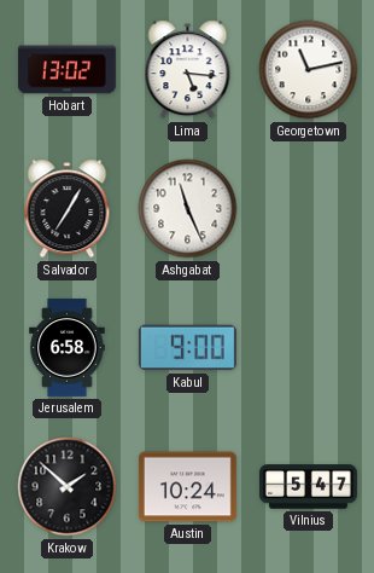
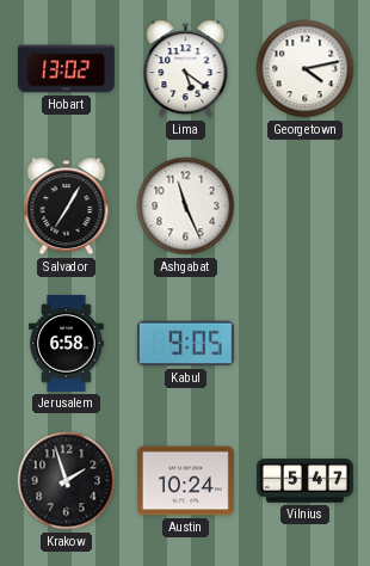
Lima: 5:16 -> 5:21
Georgetown: 11:13 -> 4:13
Kabul: 9:00 -> 9:05
Krakow: 1:52 -> 1:57
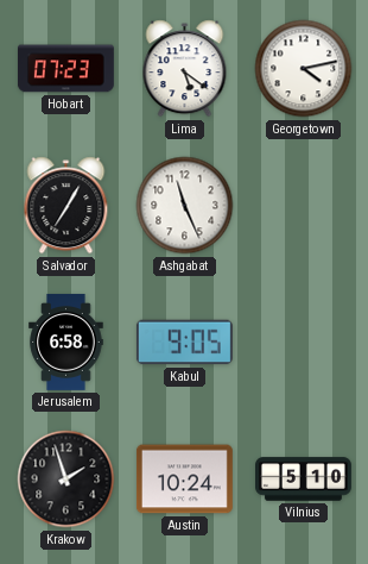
Hobart: 13:02 -> 07:23
Vilnius: 5:47 -> 5:10
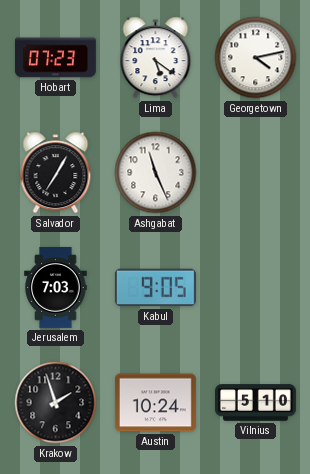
Jerusalem: 6:58 -> 7:03
